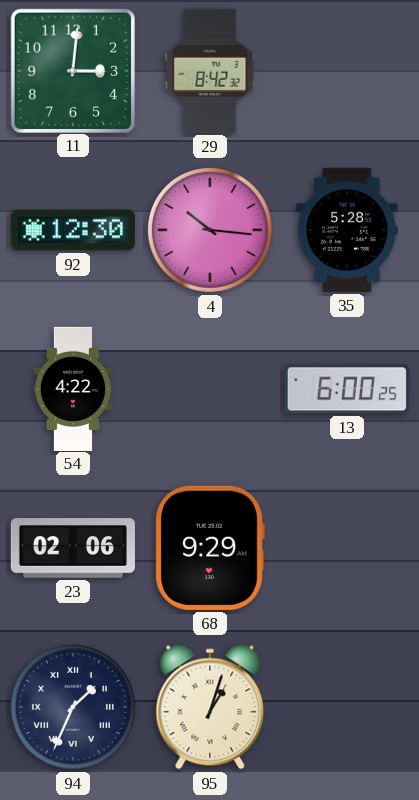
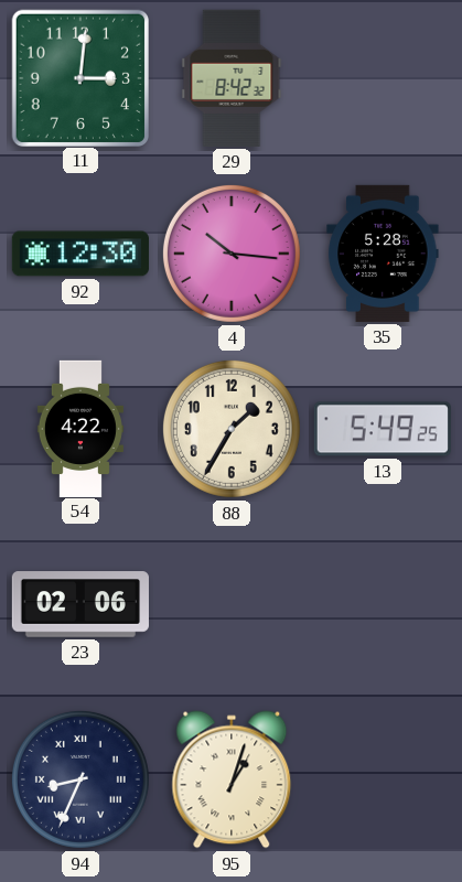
88: none -> 1:35
13: 6:00 -> 5:49
68: 9:29 -> none
94: 1:34 -> 8:34
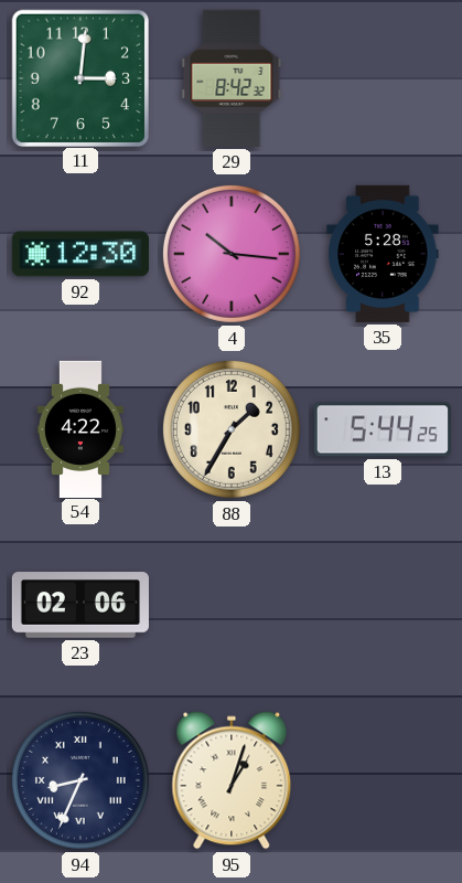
13: 5:49 -> 5:44
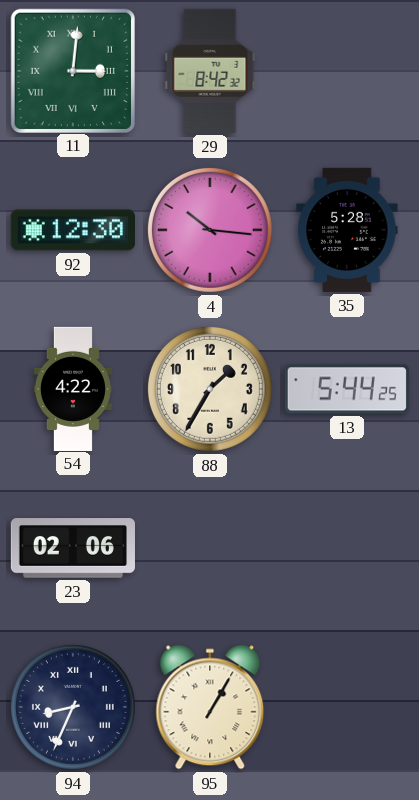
11 numerals: Arabic -> Roman
95: 1:03 -> 1:05
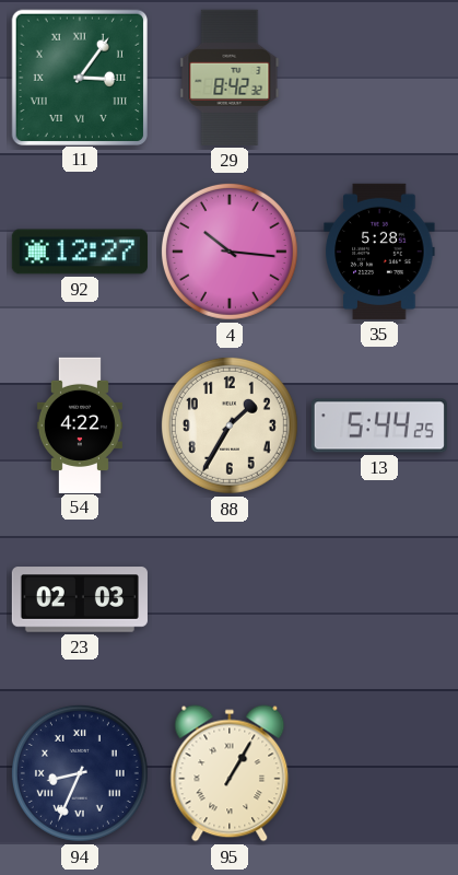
11: 3:01 -> 3:06
92: 12:30 -> 12:27
23: 02:06 -> 02:03
